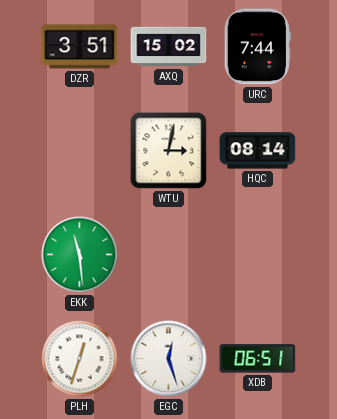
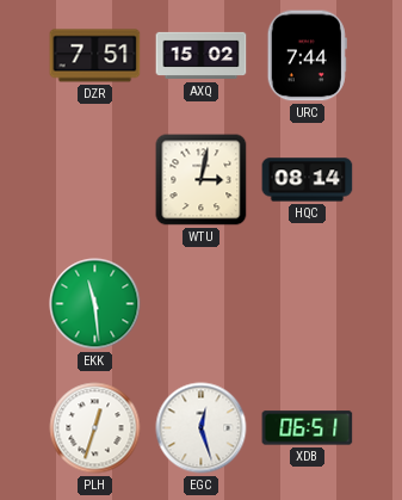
DZR: 3:51 -> 7:51
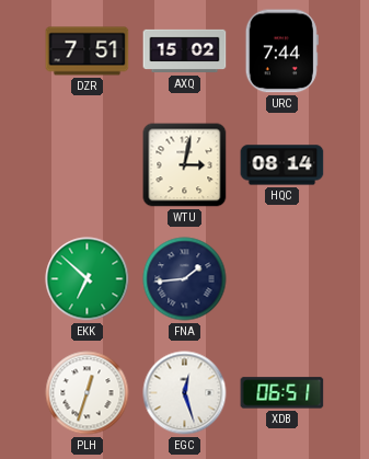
EKK: 11:29 -> 6:52
FNA: none -> 1:44
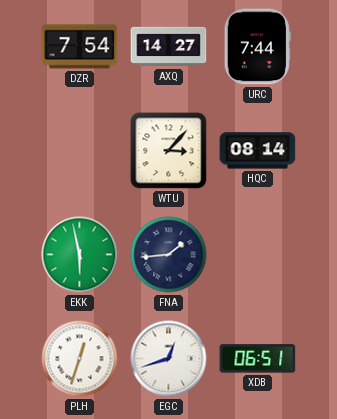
DZR: 7:51 -> 7:54
AXQ: 15:02 -> 14:27
WTU: 3:02 -> 3:07
EKK: 6:52 -> 5:58
EGC: 12:27 -> 12:42
